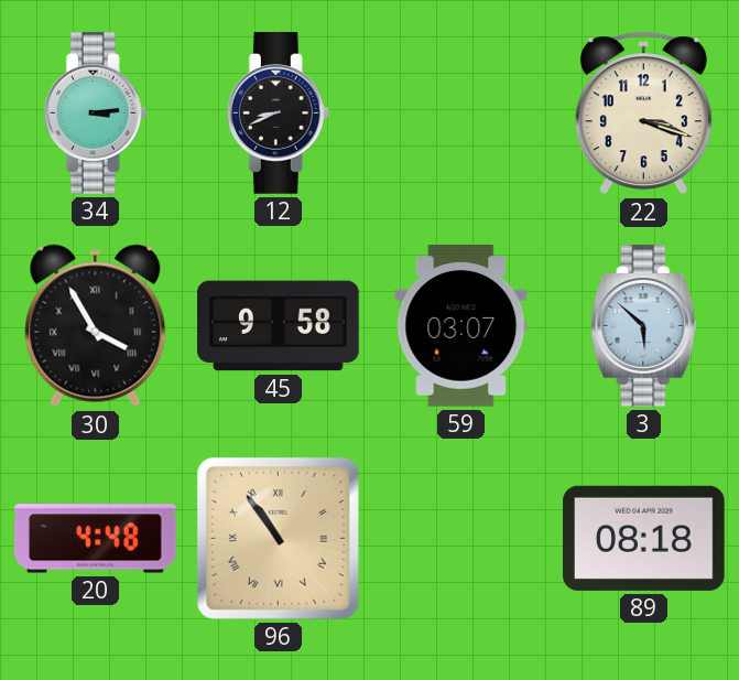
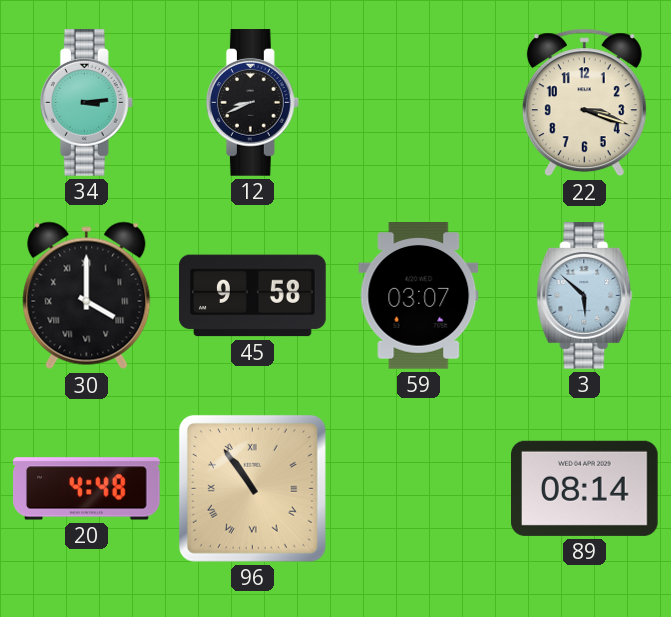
30: 3:55 -> 4:00
89: 08:18 -> 08:14
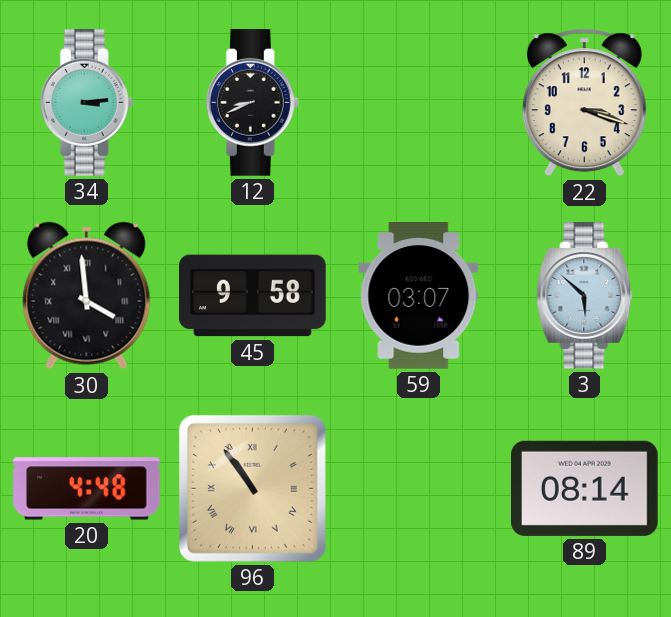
30: 4:00 -> 3:59
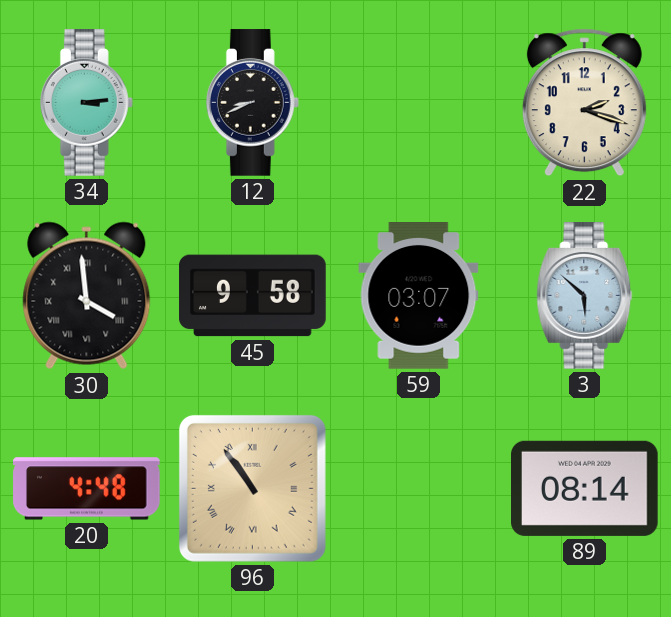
22: 3:18 -> 2:18
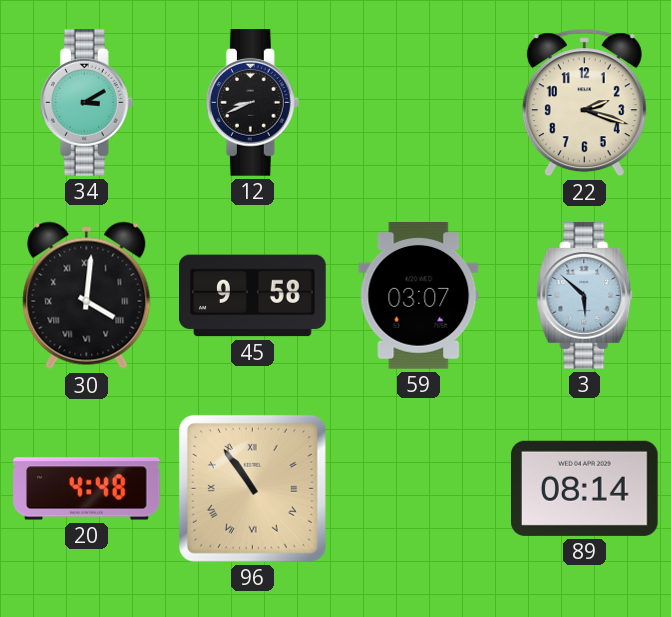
34: 3:14 -> 3:10
30: 3:59 -> 4:01
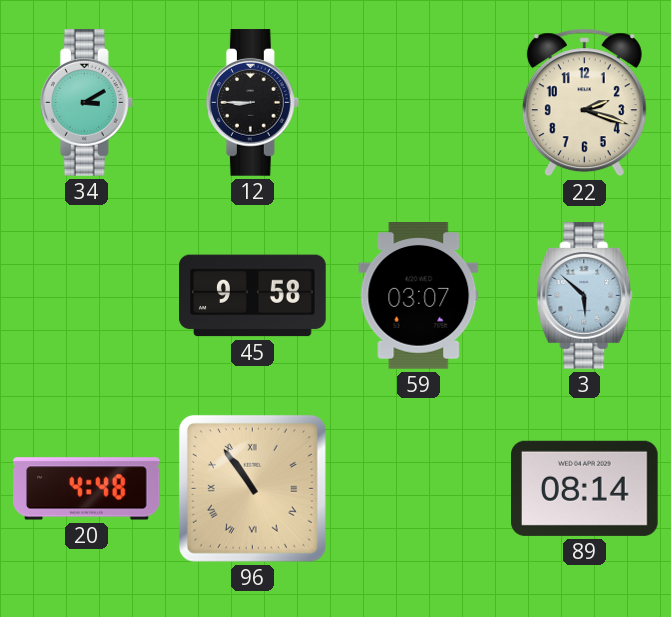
12: 8:41 -> 8:45
30: 4:01 -> none
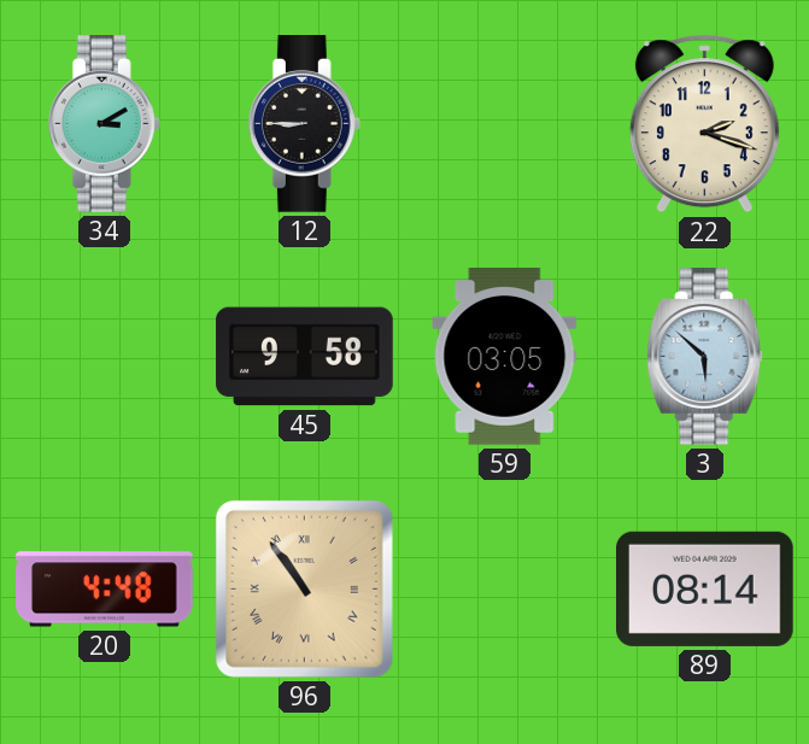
59: 03:07 -> 03:05
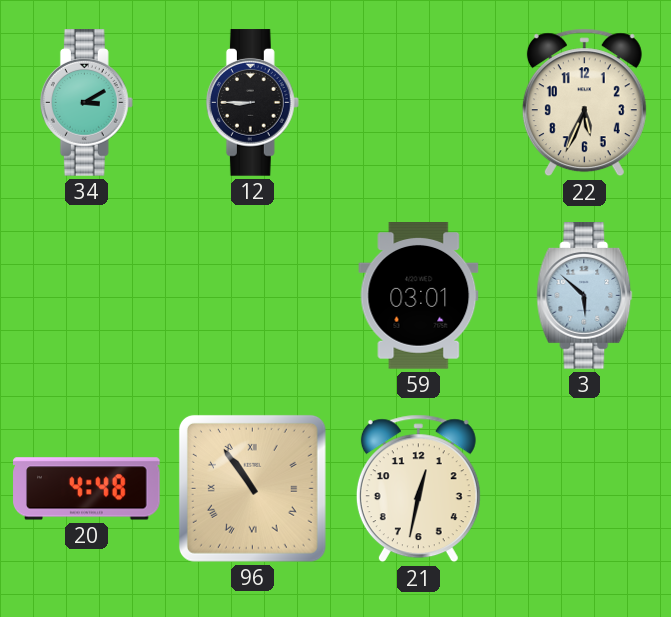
22: 2:18 -> 5:34
45: 9:58 -> none
59: 03:05 -> 03:01
21: none -> 12:32
89: 08:14 -> none
